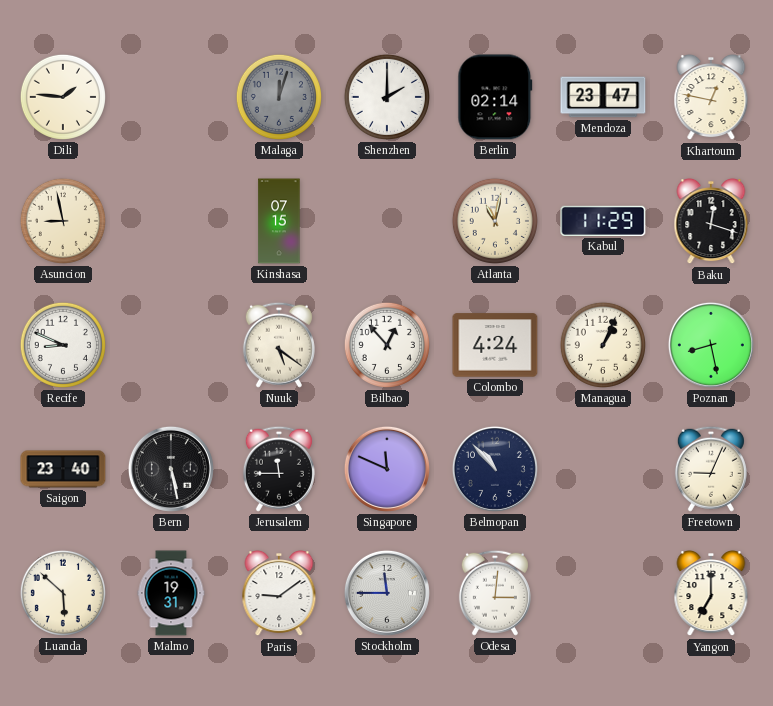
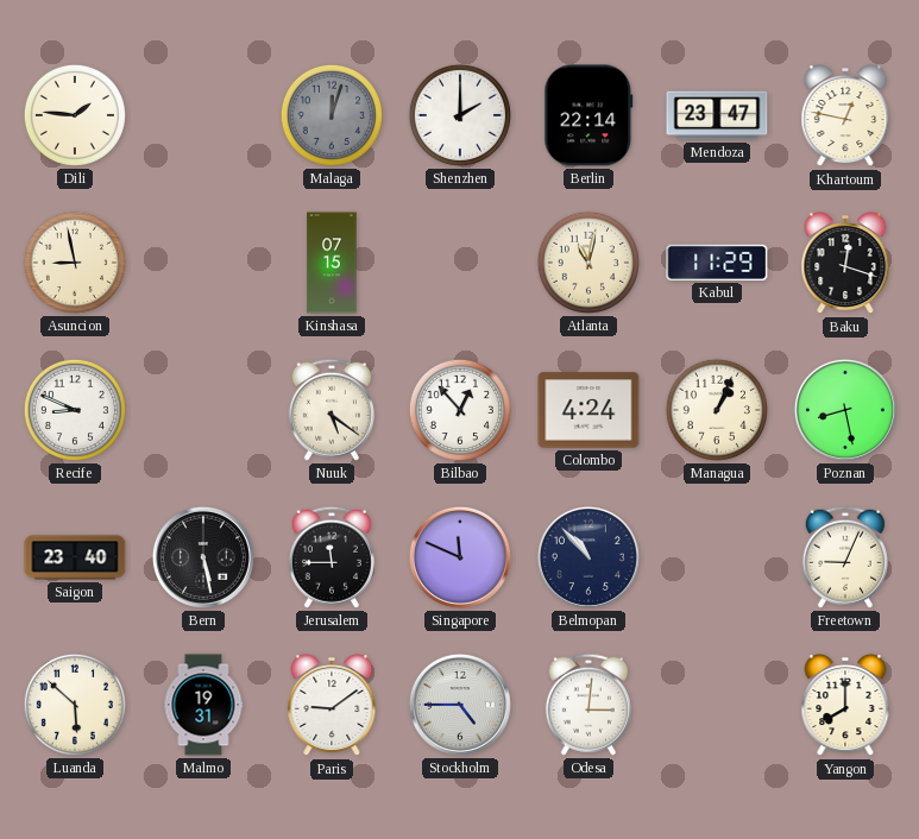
Berlin: 02:14 -> 22:14
Stockholm: 11:45 -> 4:45
Yangon: 7:00 -> 8:00
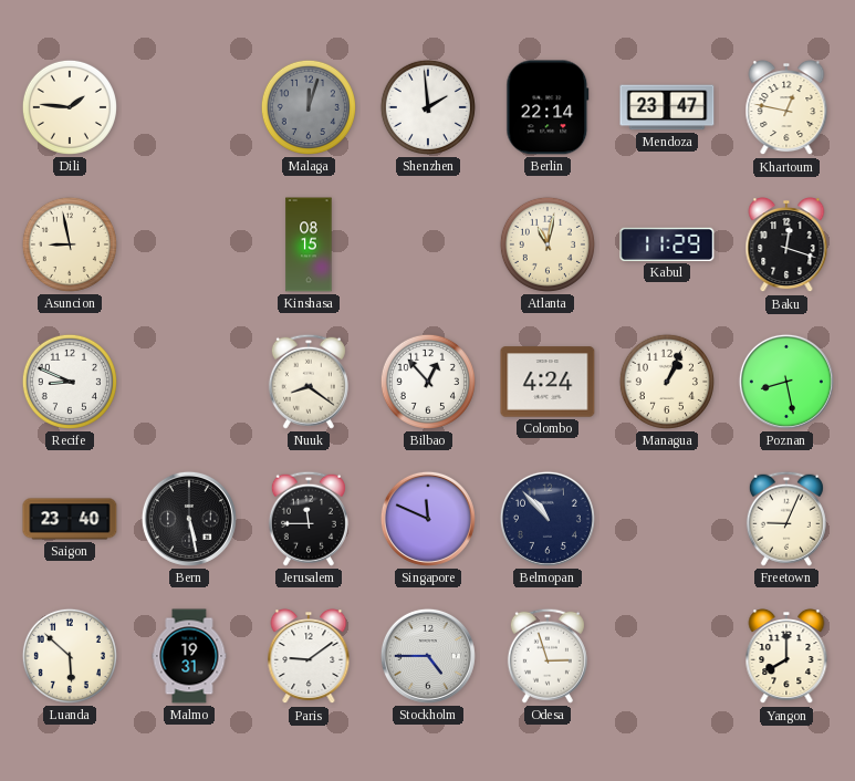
Shenzhen: 2:00 -> 1:59
Kinshasa: 07:15 -> 08:15
Nuuk: 5:21 -> 8:21
Odesa: 3:01 -> 2:57
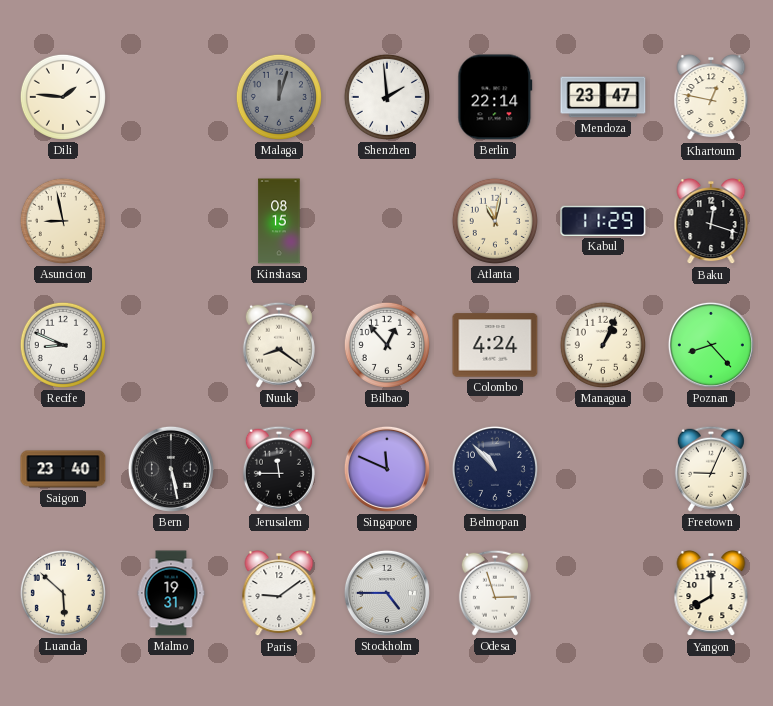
Poznan: 8:28 -> 8:23
